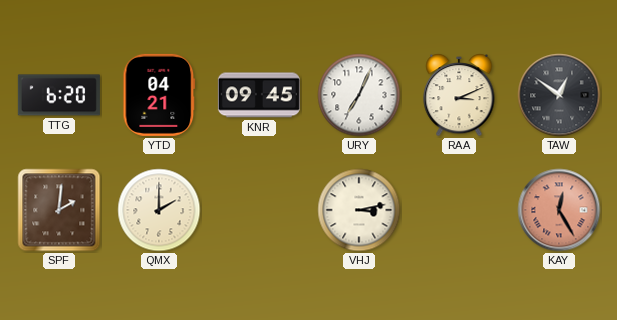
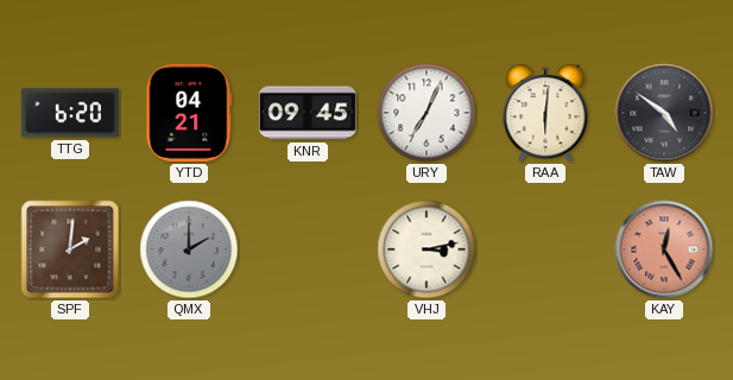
RAA: 3:11 -> 6:01
TAW: 12:51 -> 4:51
QMX dial: cream -> grey
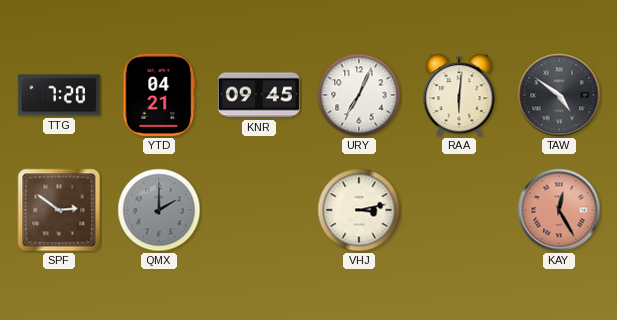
TTG: 6:20 -> 7:20
SPF: 2:01 -> 2:51
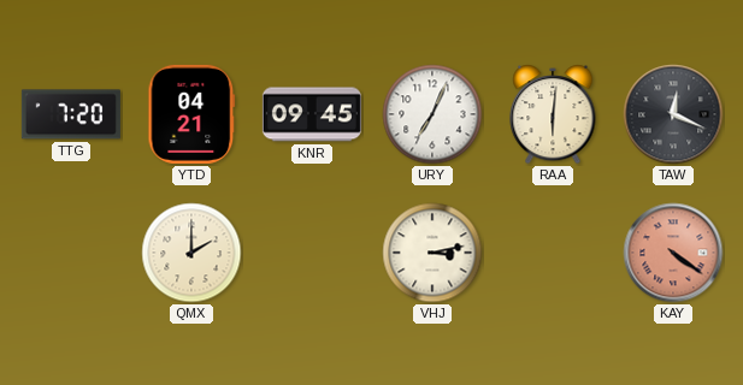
TAW: 4:51 -> 12:19
SPF: 2:51 -> none
QMX dial: grey -> cream
KAY: 12:25 -> 4:21
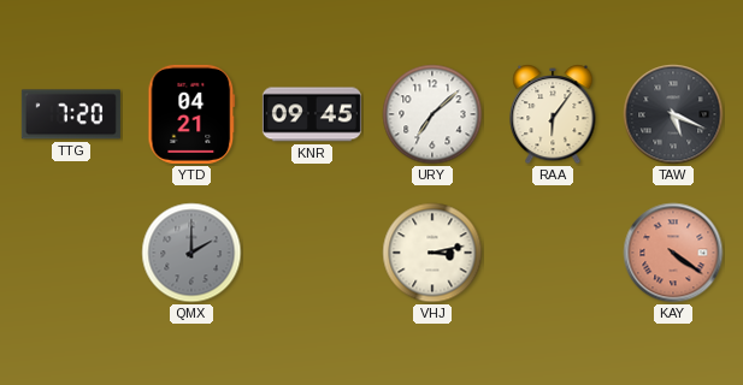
URY: 7:04 -> 7:08
RAA: 6:01 -> 6:06
TAW: 12:19 -> 5:19
QMX dial: cream -> grey
